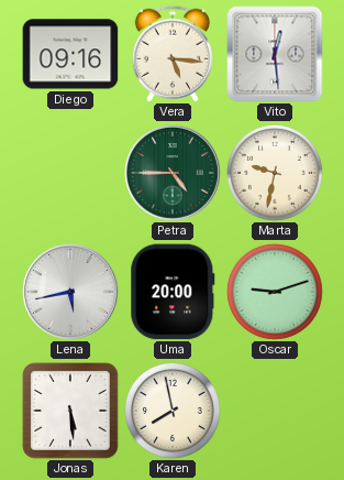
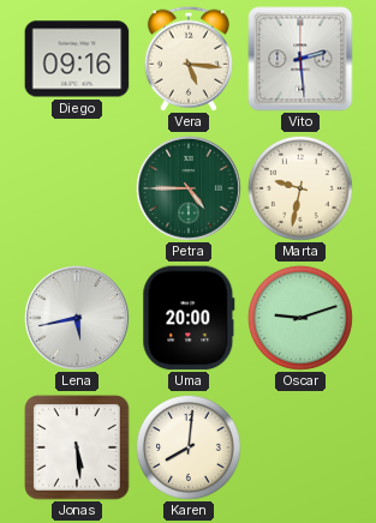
Vito: 12:29 -> 2:29
Karen: 7:58 -> 8:01
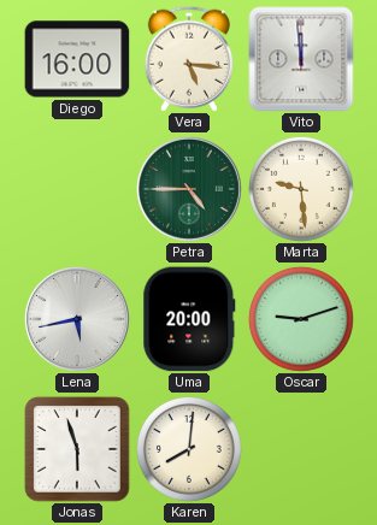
Diego: 09:16 -> 16:00
Vito: 2:29 -> 11:59
Marta: 9:32 -> 9:29
Jonas: 5:29 -> 5:57
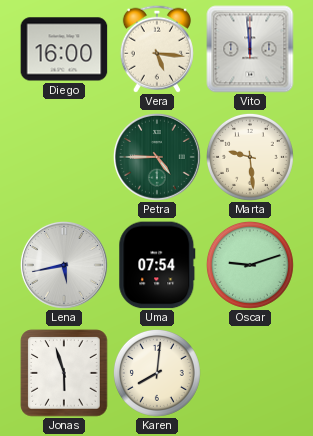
Uma: 20:00 -> 07:54
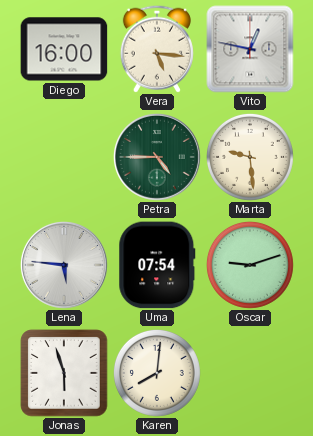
Vito: 11:59 -> 12:47
Lena: 5:43 -> 5:46
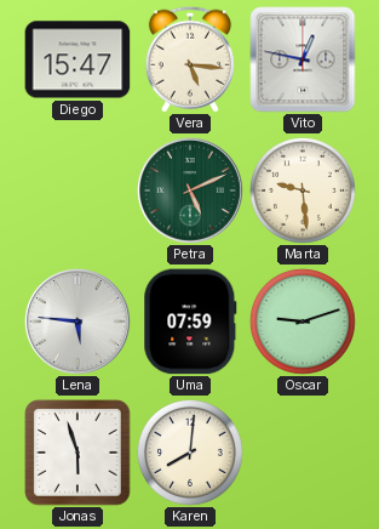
Diego: 16:00 -> 15:47
Petra: 4:45 -> 5:11
Uma: 07:54 -> 07:59
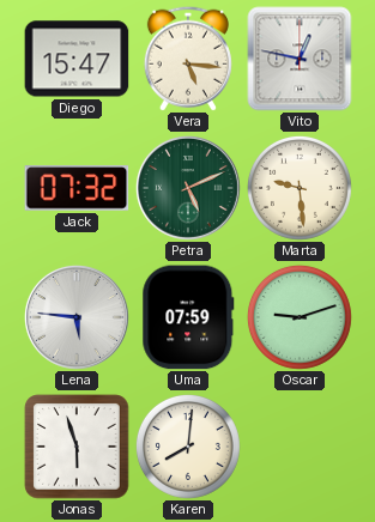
Jack: none -> 07:32
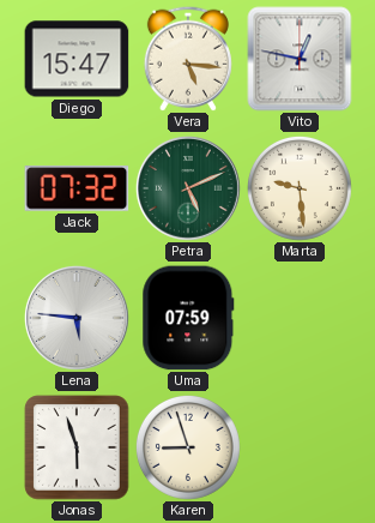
Oscar: 9:12 -> none
Karen: 8:01 -> 8:57
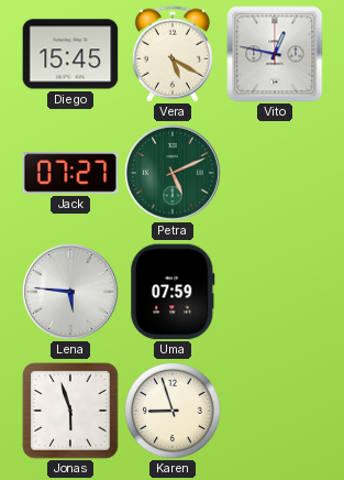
Diego: 15:47 -> 15:45
Vera: 5:16 -> 5:20
Jack: 07:32 -> 07:27
Marta: 9:29 -> none
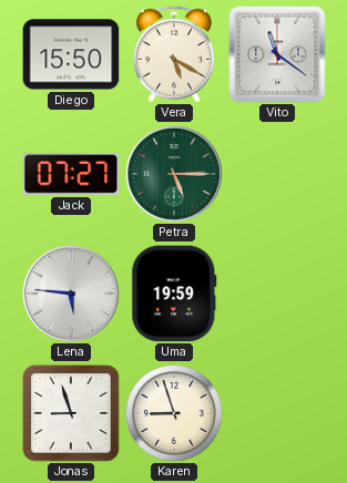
Diego: 15:45 -> 15:50
Vito: 12:47 -> 11:21
Petra: 5:11 -> 5:15
Uma: 07:59 -> 19:59
Jonas: 5:57 -> 8:57
